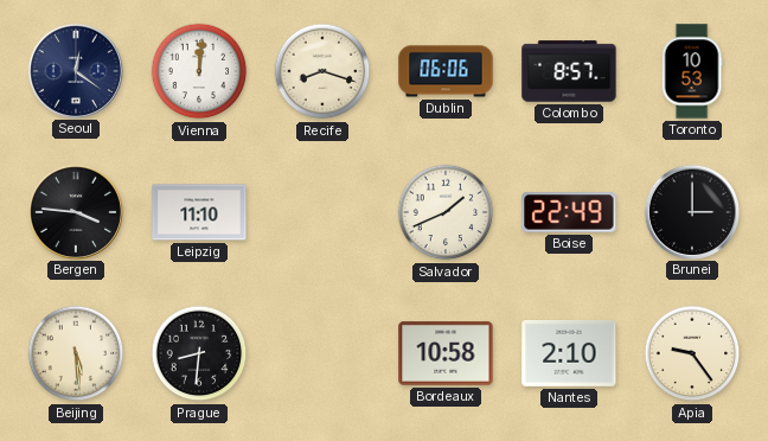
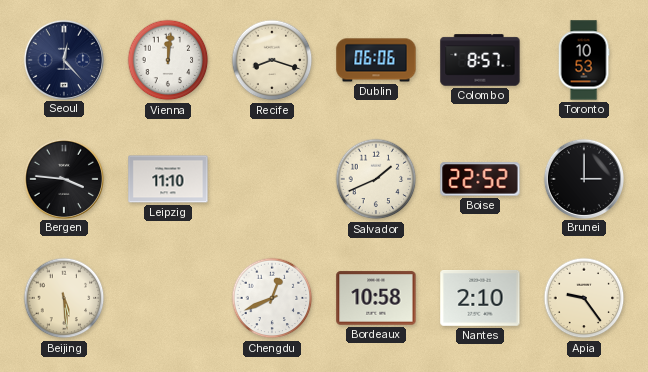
Seoul: 12:21 -> 12:23
Boise: 22:49 -> 22:52
Prague: 8:31 -> none
Chengdu: none -> 12:41
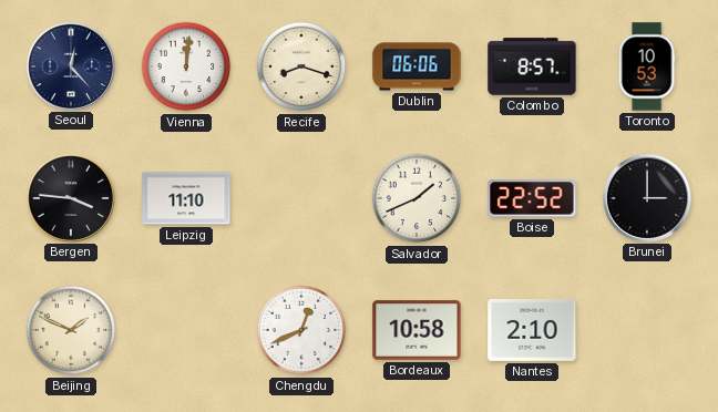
Beijing: 5:29 -> 1:49
Apia: 9:24 -> none
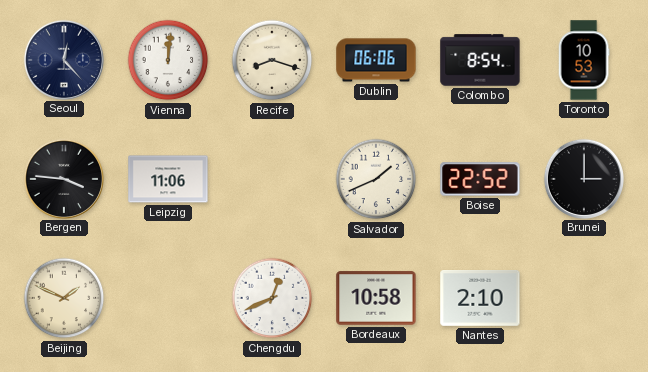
Colombo: 8:57 -> 8:54
Leipzig: 11:10 -> 11:06
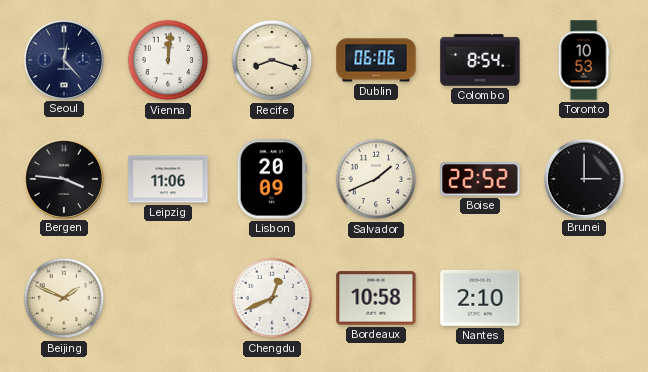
Lisbon: none -> 20:09
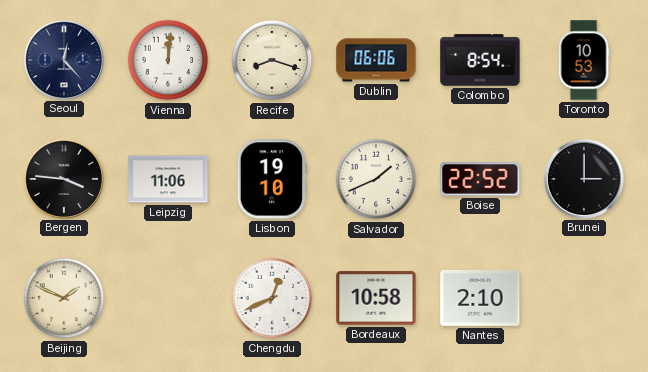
Lisbon: 20:09 -> 19:10
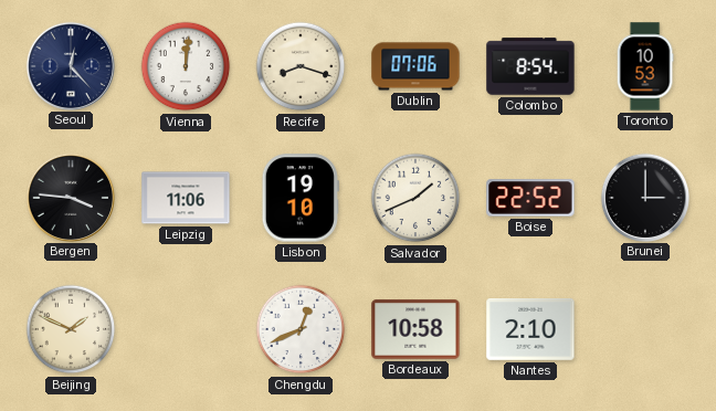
Dublin: 06:06 -> 07:06
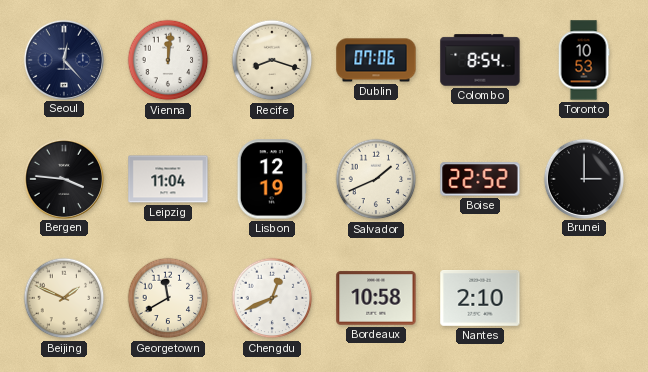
Leipzig: 11:06 -> 11:04
Lisbon: 19:10 -> 12:19
Georgetown: none -> 11:40
